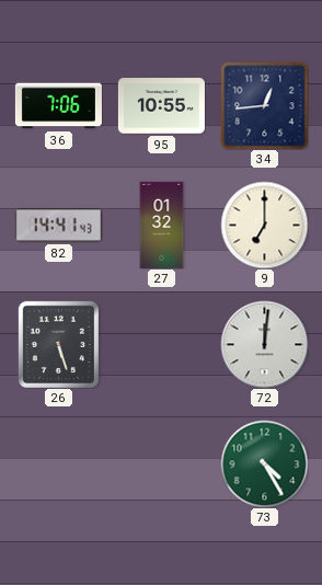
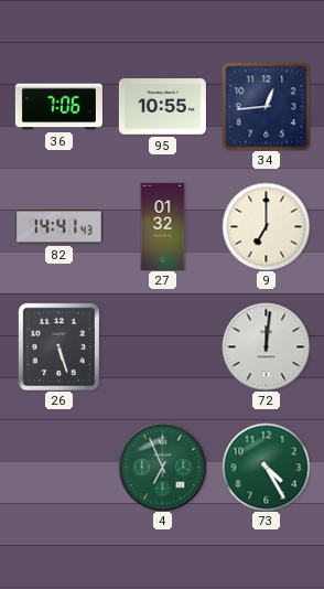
4: none -> 6:56
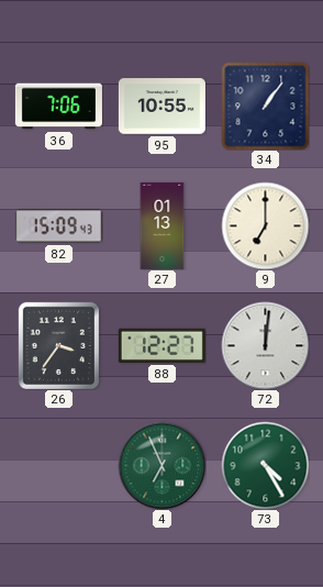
34: 12:44 -> 1:06
82: 14:41 -> 15:09
27: 01:32 -> 01:13
26: 5:27 -> 3:36
88: none -> 12:27
